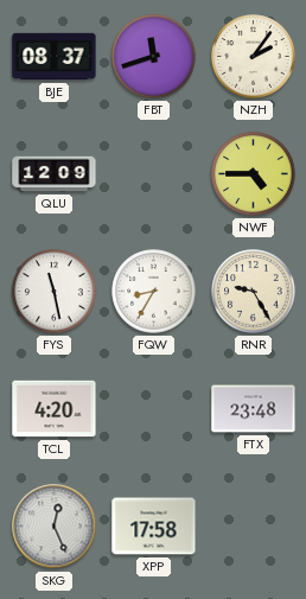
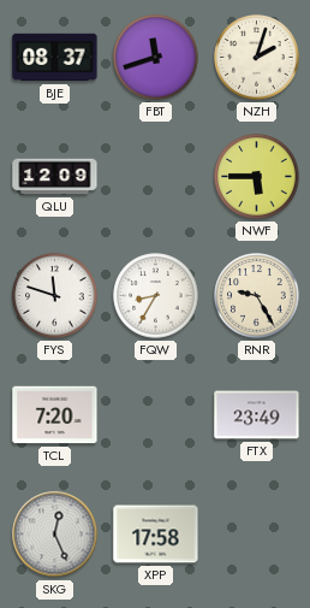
NZH: 2:06 -> 2:03
NWF: 4:45 -> 5:45
FYS: 11:28 -> 11:48
TCL: 4:20 -> 7:20
FTX: 23:48 -> 23:49
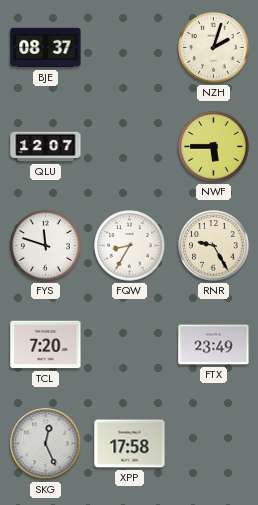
FBT: 11:42 -> none
QLU: 12:09 -> 12:07
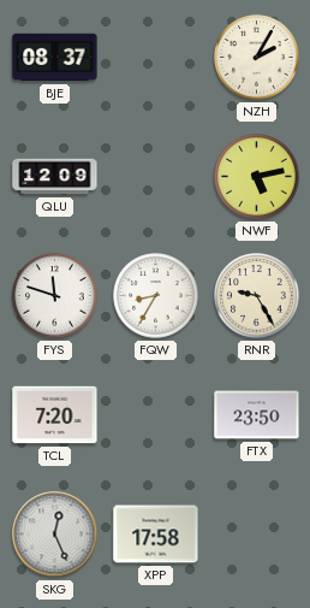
NZH: 2:03 -> 2:05
QLU: 12:07 -> 12:09
NWF: 5:45 -> 5:13
FTX: 23:49 -> 23:50
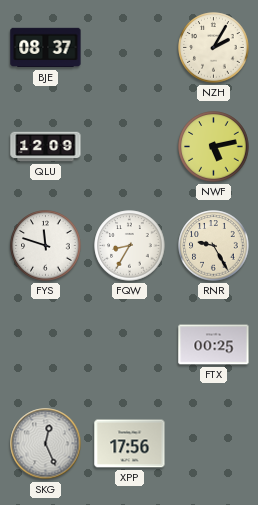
TCL: 7:20 -> none
FTX: 23:50 -> 00:25
XPP: 17:58 -> 17:56
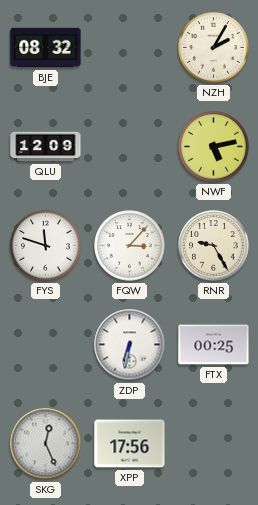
BJE: 08:37 -> 08:32
FQW: 8:35 -> 3:07
ZDP: none -> 6:32
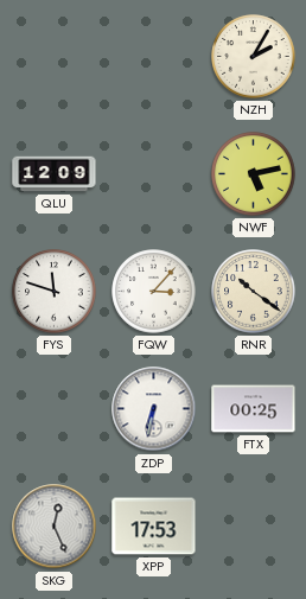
BJE: 08:32 -> none
RNR: 9:25 -> 10:21
XPP: 17:56 -> 17:53
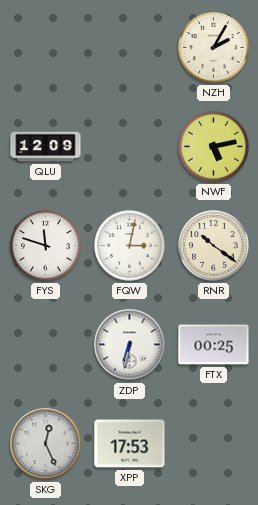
FQW: 3:07 -> 3:02
